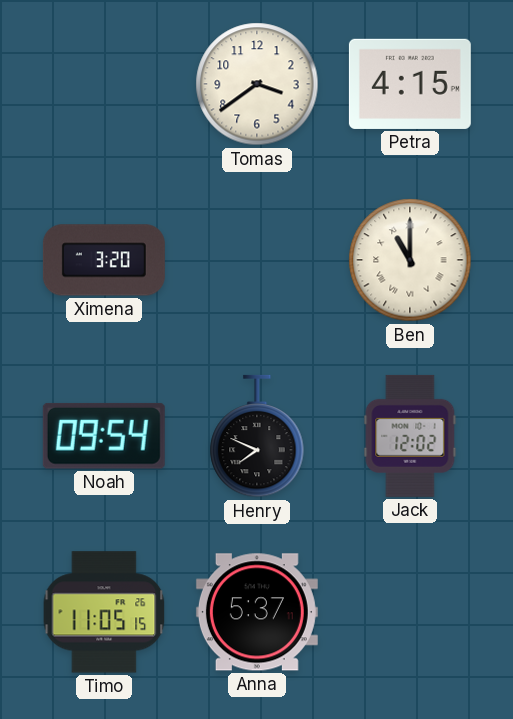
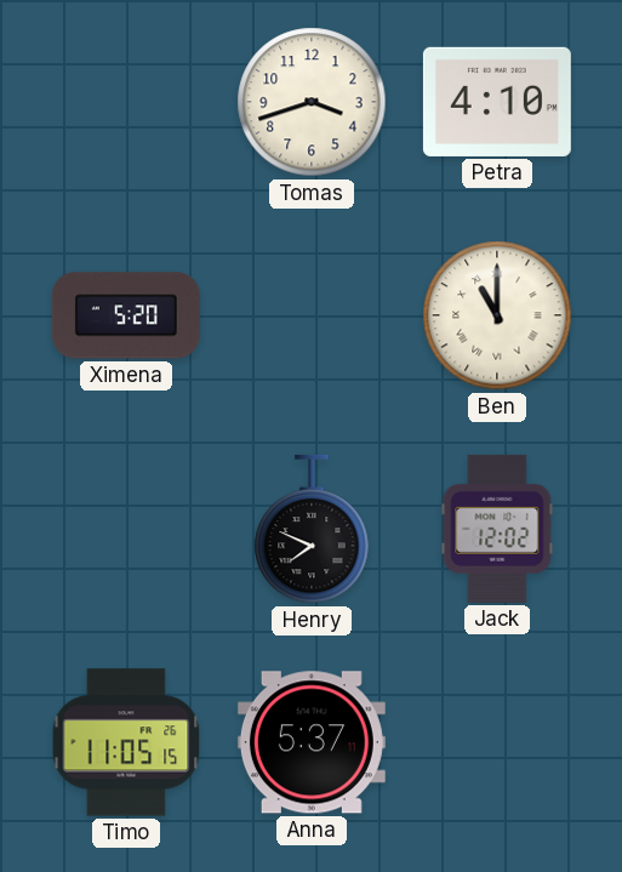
Tomas: 3:39 -> 3:42
Petra: 4:15 -> 4:10
Ximena: 3:20 -> 5:20
Noah: 09:54 -> none
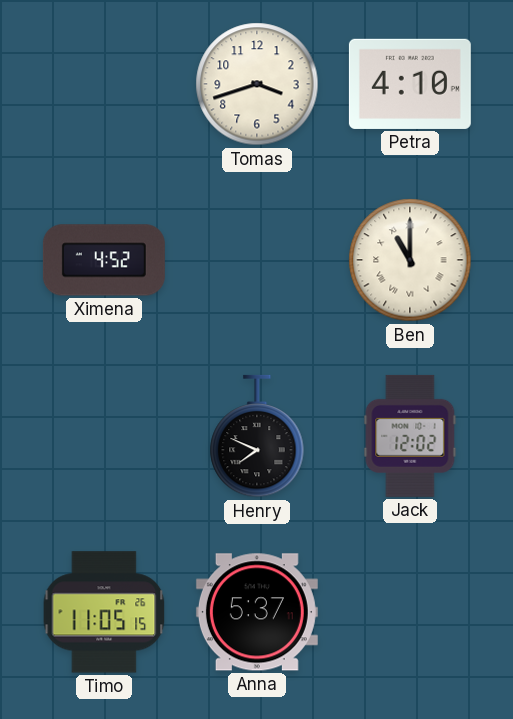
Ximena: 5:20 -> 4:52
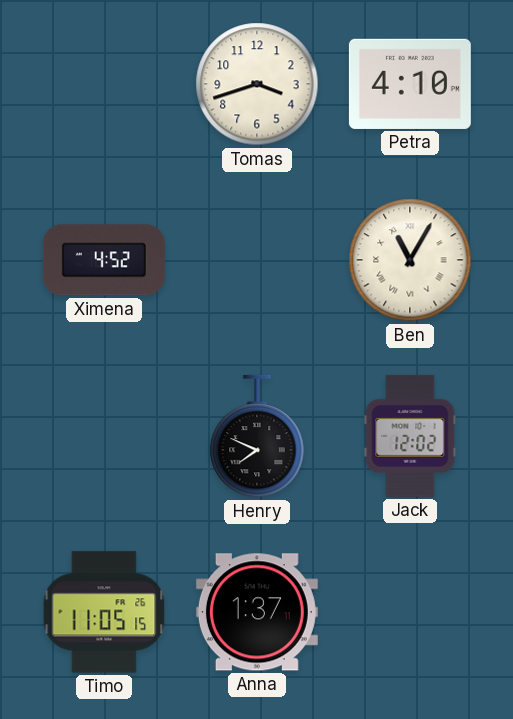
Ben: 11:00 -> 11:05
Anna: 5:37 -> 1:37
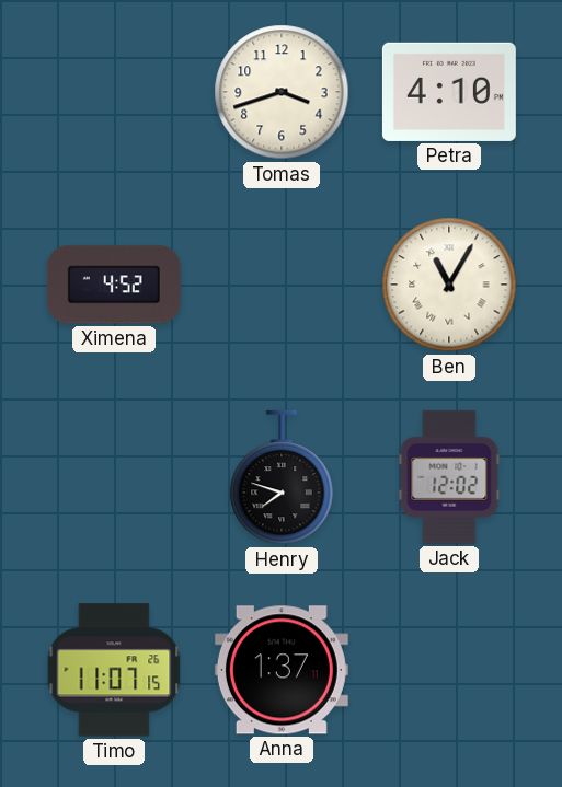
Henry: 7:49 -> 7:48
Timo: 11:05 -> 11:07
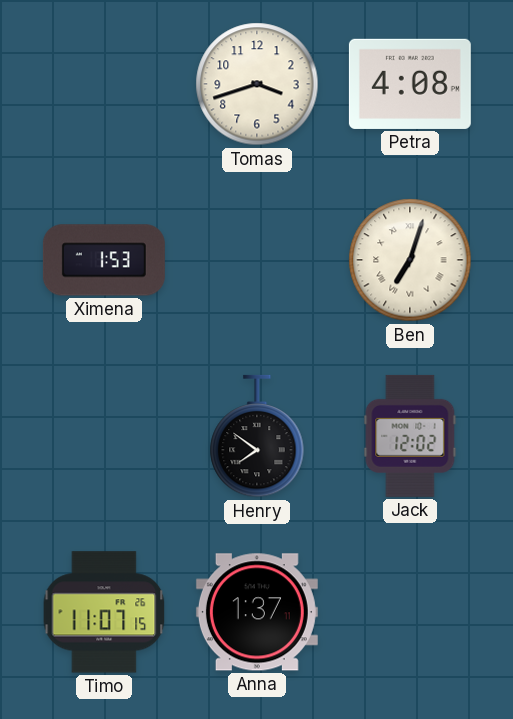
Petra: 4:10 -> 4:08
Ximena: 4:52 -> 1:53
Ben: 11:05 -> 7:03
Henry: 7:48 -> 7:51
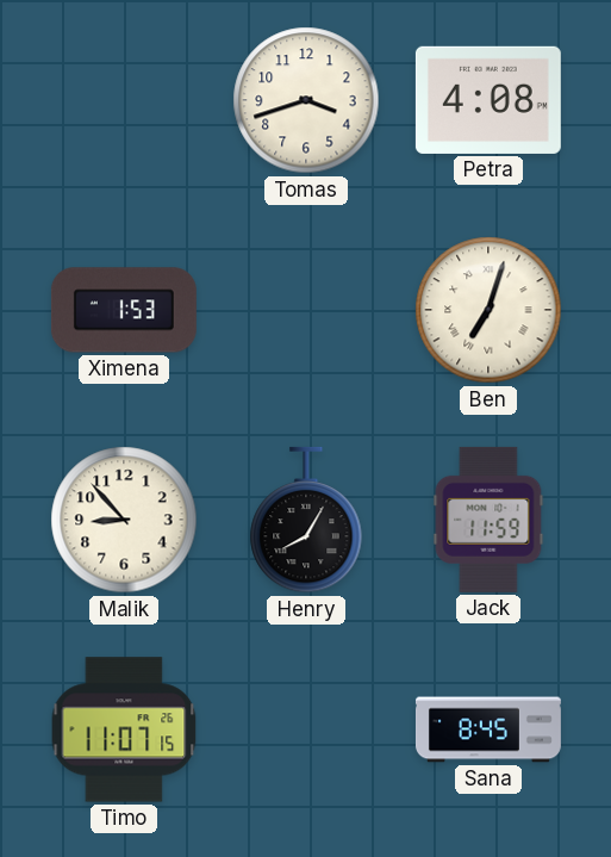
Malik: none -> 8:53
Henry: 7:51 -> 8:05
Jack: 12:02 -> 11:59
Anna: 1:37 -> none
Sana: none -> 8:45
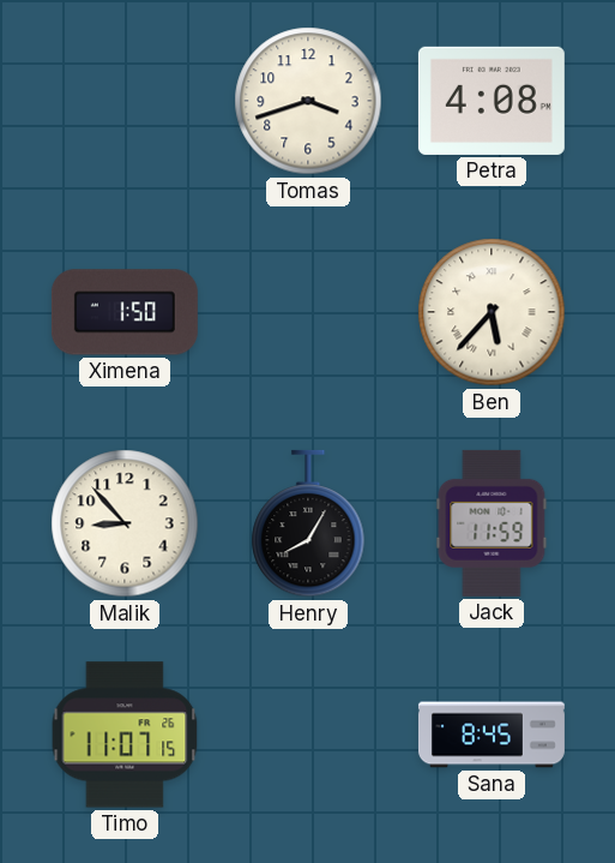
Ximena: 1:53 -> 1:50
Ben: 7:03 -> 5:37
